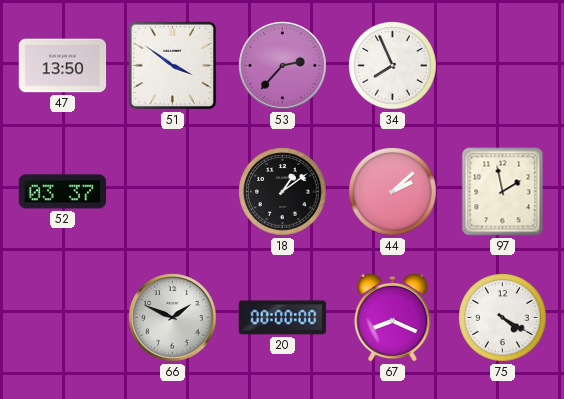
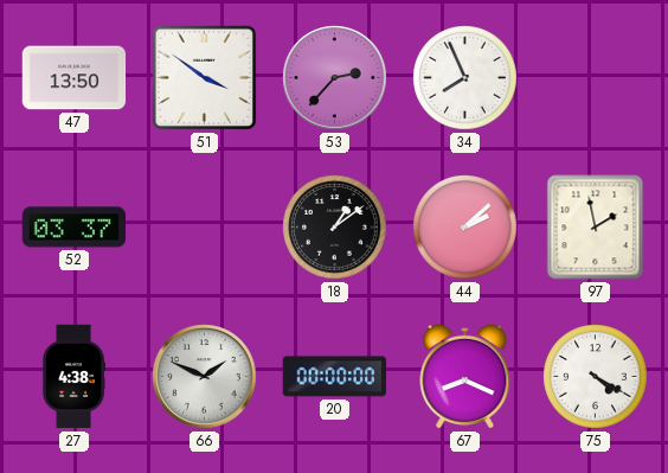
27: none -> 4:38
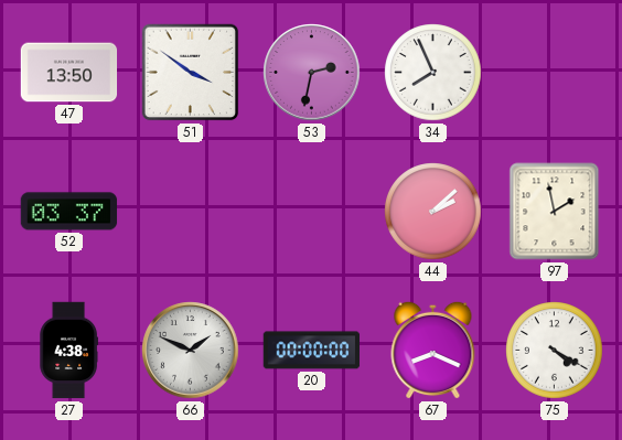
53: 2:37 -> 2:32
18: 1:09 -> none
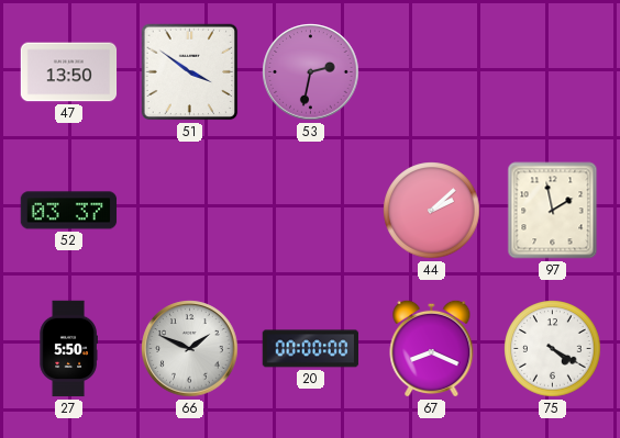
34: 7:56 -> none
27: 4:38 -> 5:50
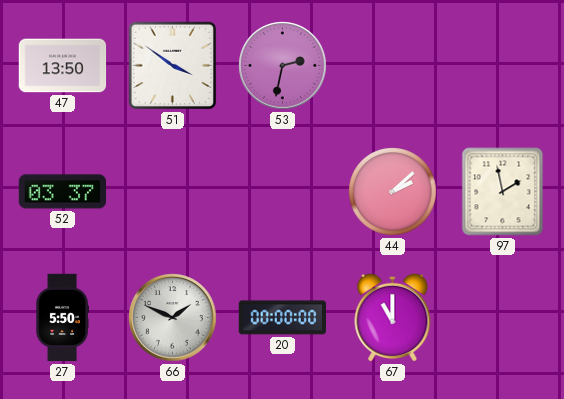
67: 8:19 -> 11:00
75: 4:20 -> none
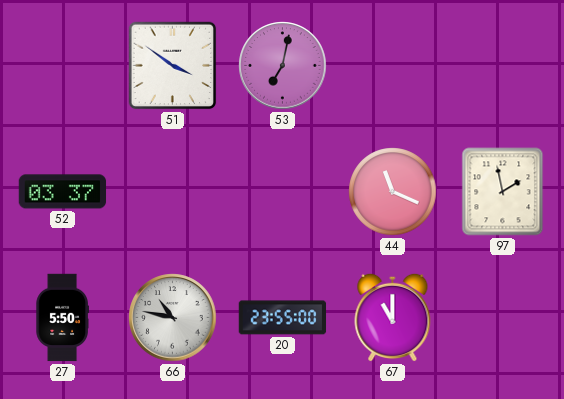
47: 13:50 -> none
53: 2:32 -> 7:02
44: 2:08 -> 11:19
66: 1:49 -> 10:47
20: 00:00 -> 23:55
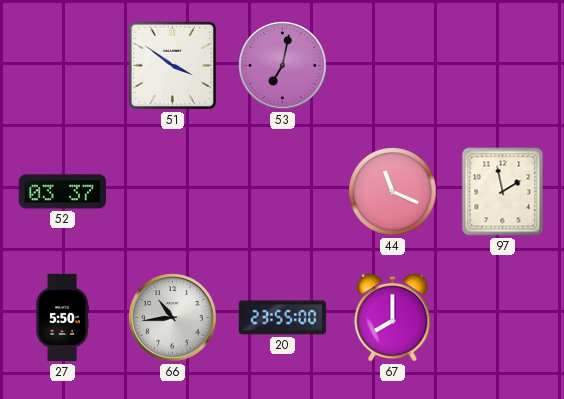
66: 10:47 -> 10:44
67: 11:00 -> 8:00
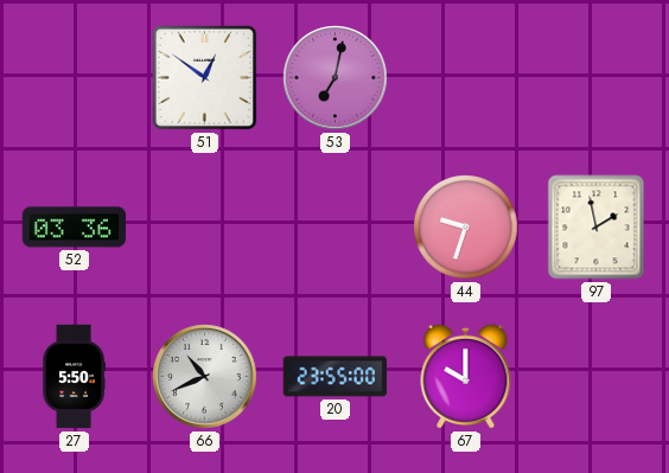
51: 3:51 -> 12:51
52: 03:37 -> 03:36
44: 11:19 -> 9:33
66: 10:44 -> 10:41
67: 8:00 -> 10:00
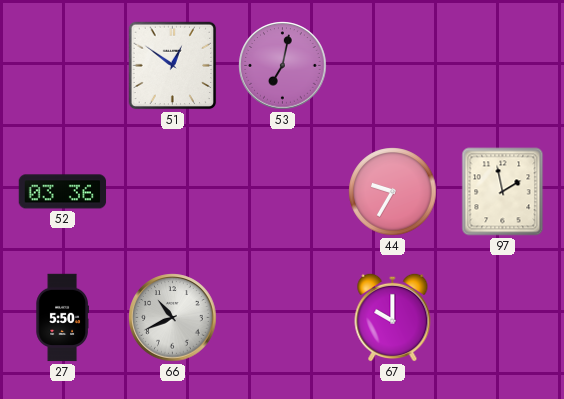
44: 9:33 -> 9:35
20: 23:55 -> none
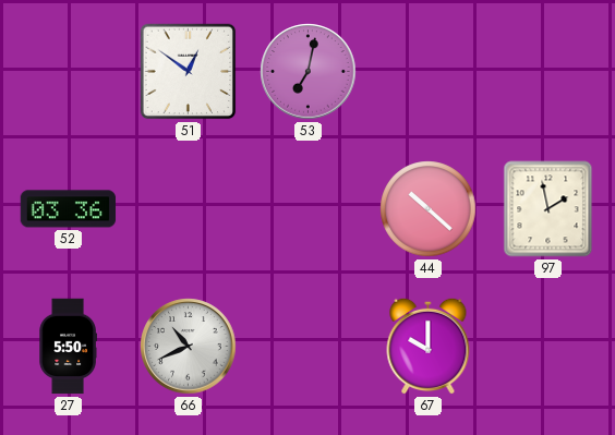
44: 9:35 -> 10:22
